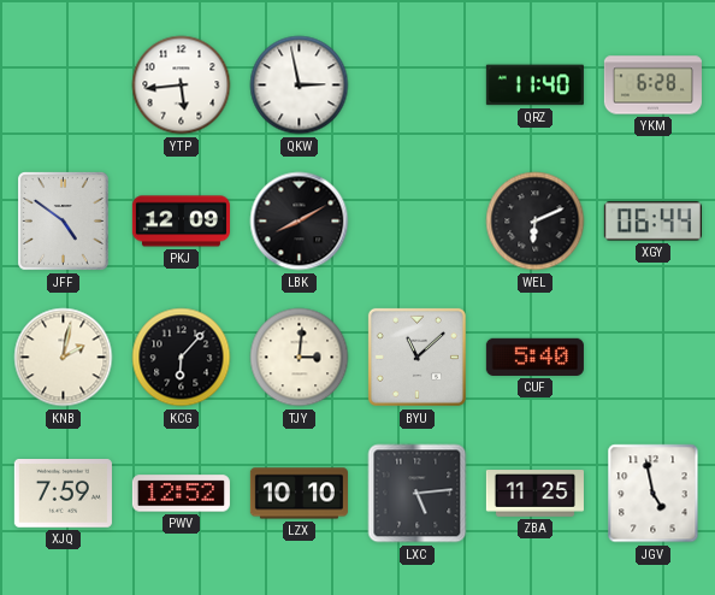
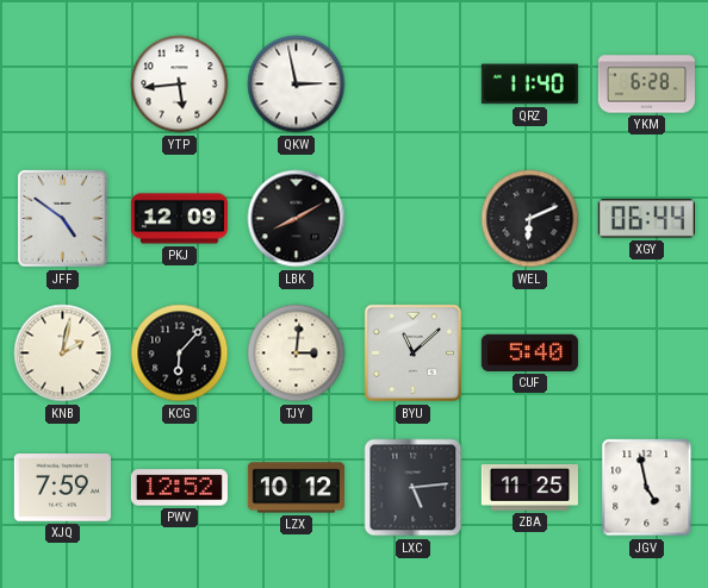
LZX: 10:10 -> 10:12
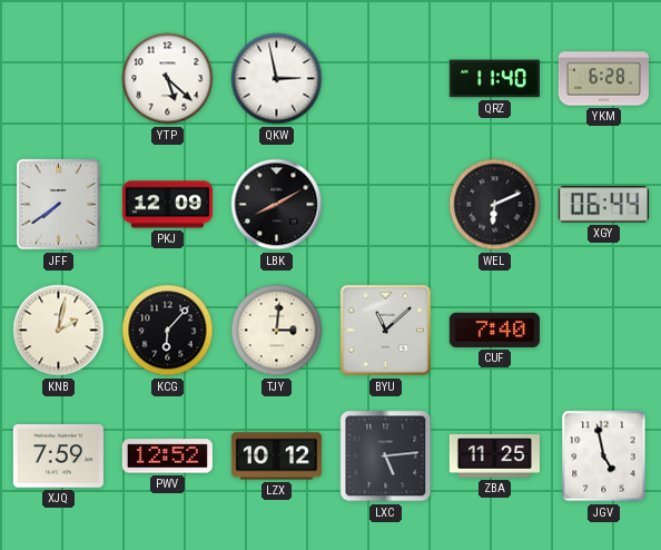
YTP: 5:44 -> 5:22
JFF: 4:51 -> 7:39
CUF: 5:40 -> 7:40
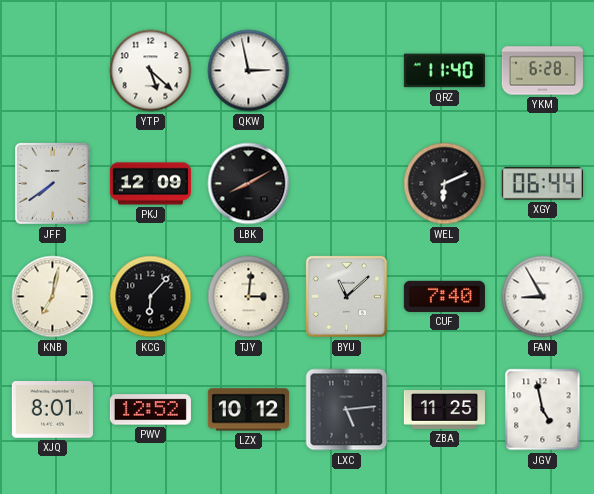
KNB: 2:02 -> 7:02
FAN: none -> 8:55
XJQ: 7:59 -> 8:01
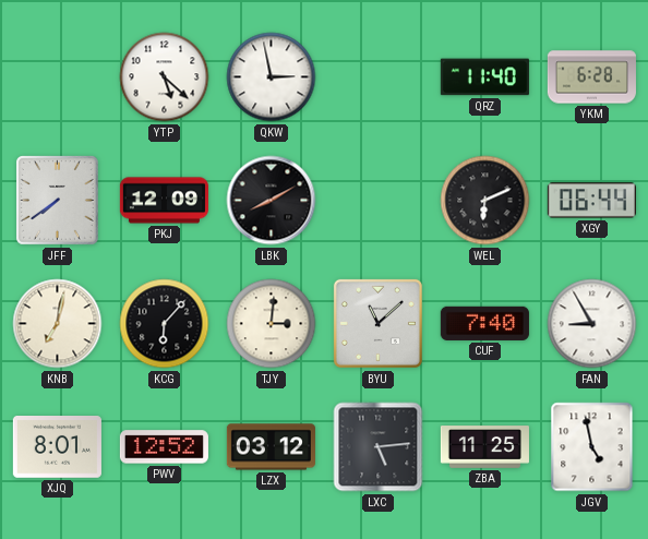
LZX: 10:12 -> 03:12
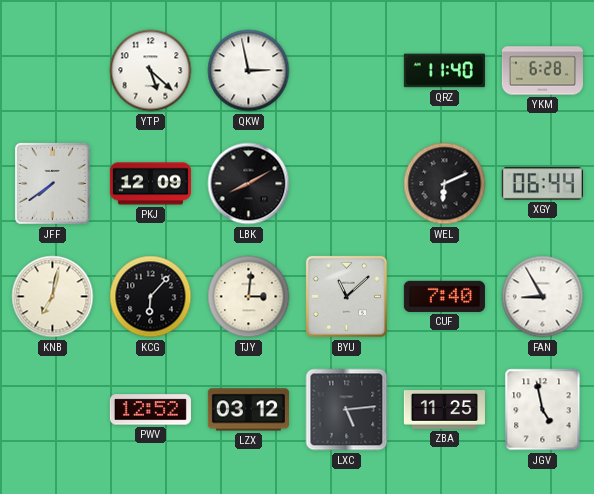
XJQ: 8:01 -> none
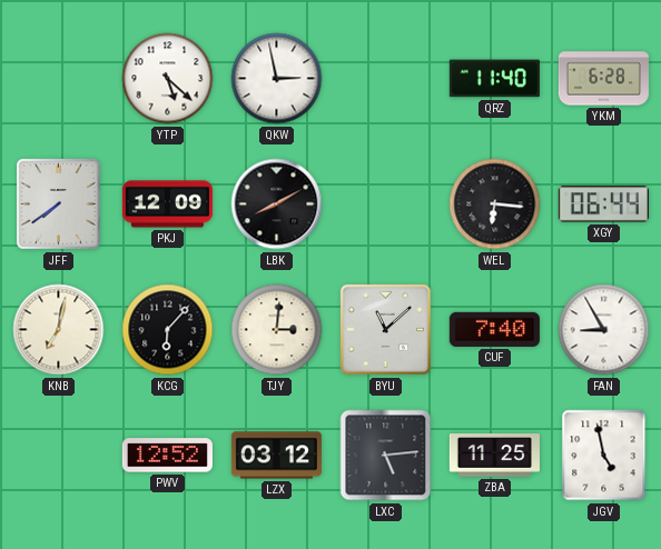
WEL: 6:11 -> 6:16
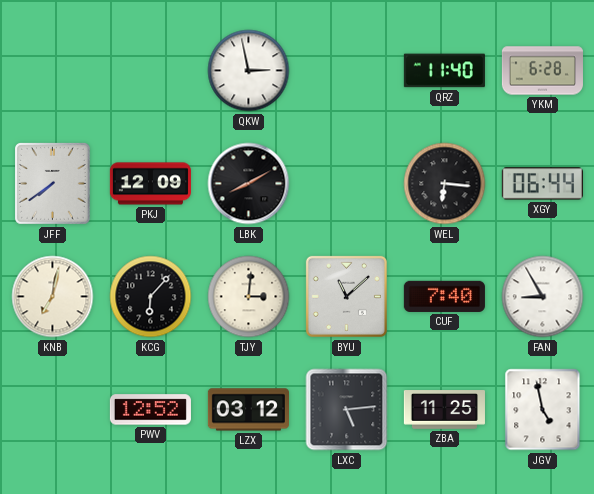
YTP: 5:22 -> none
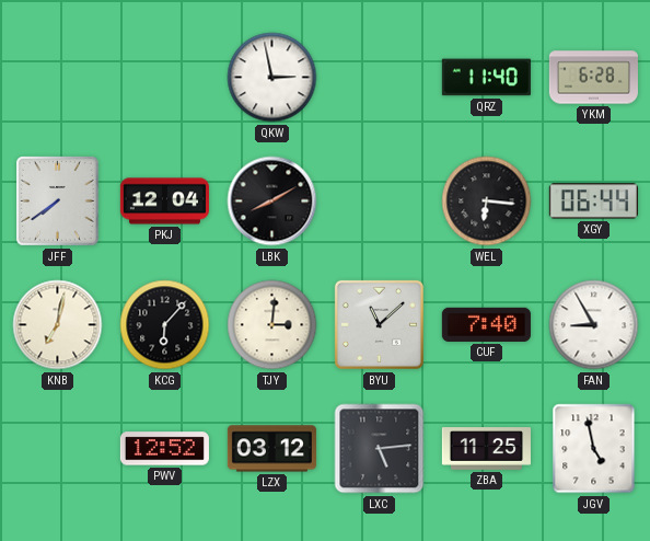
PKJ: 12:09 -> 12:04
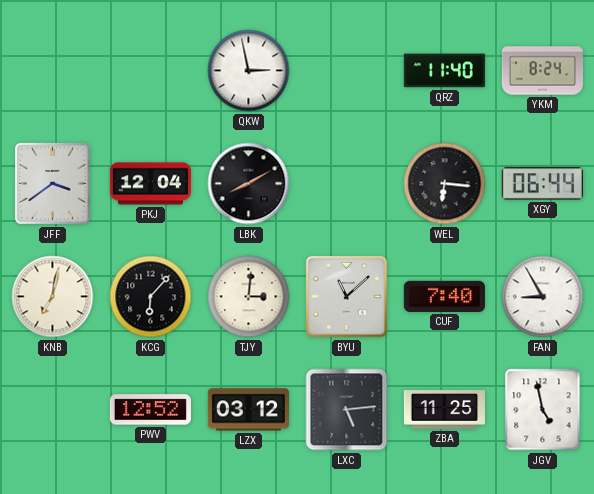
YKM: 6:28 -> 8:24
JFF: 7:39 -> 3:39
